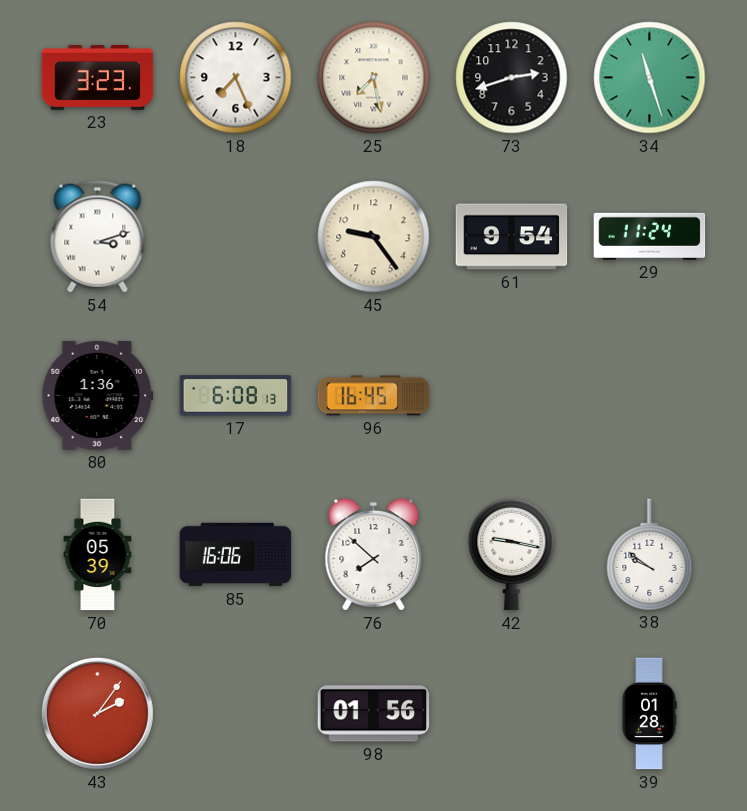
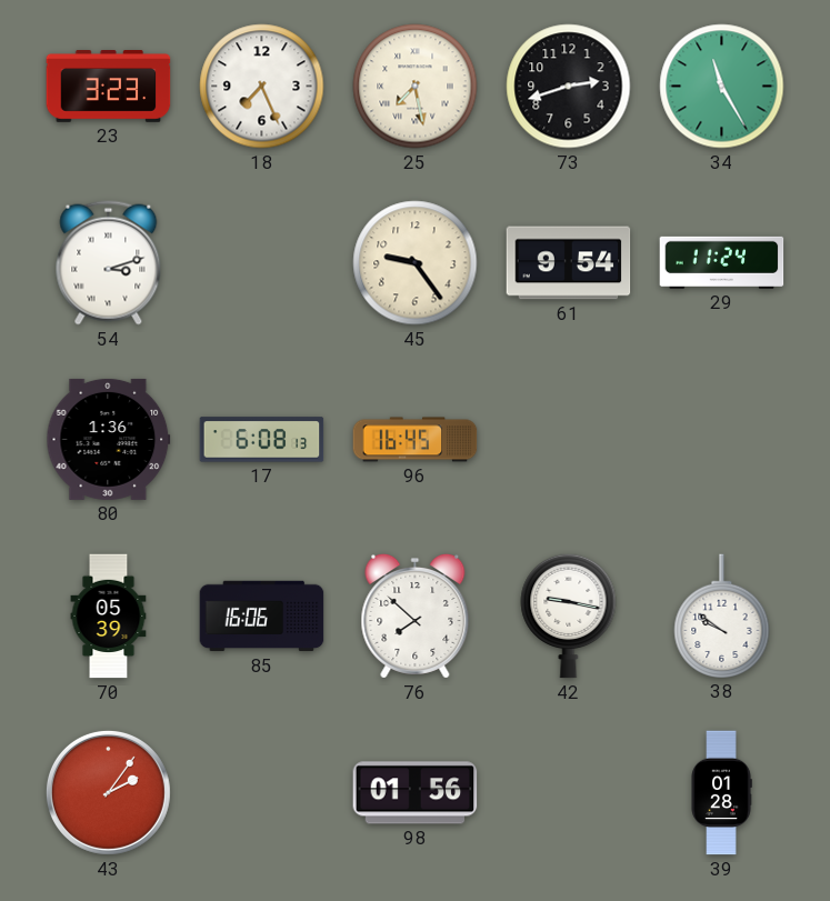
34: 11:27 -> 11:25
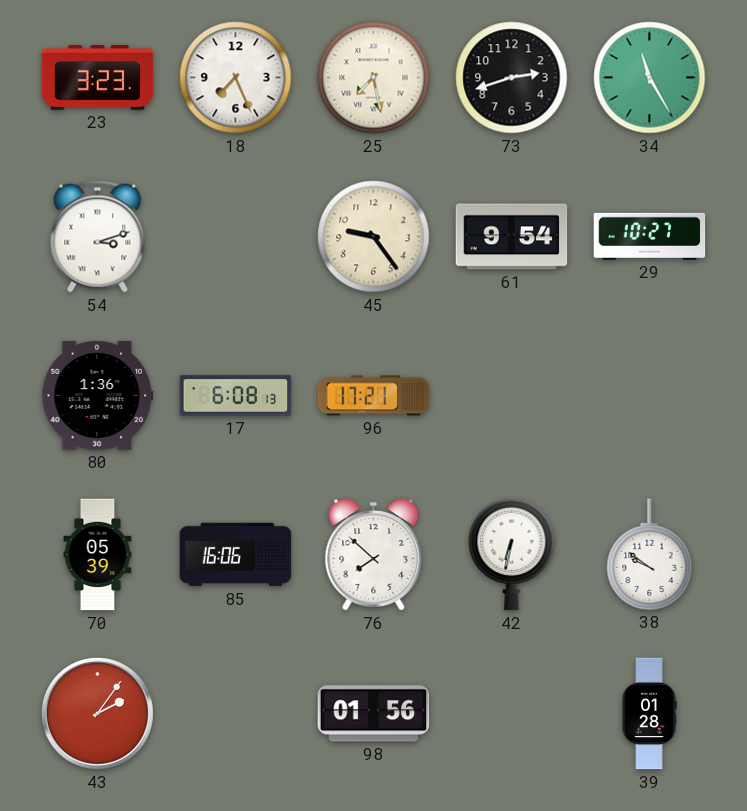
29: 11:24 -> 10:27
96: 16:45 -> 17:21
42: 9:17 -> 6:32
